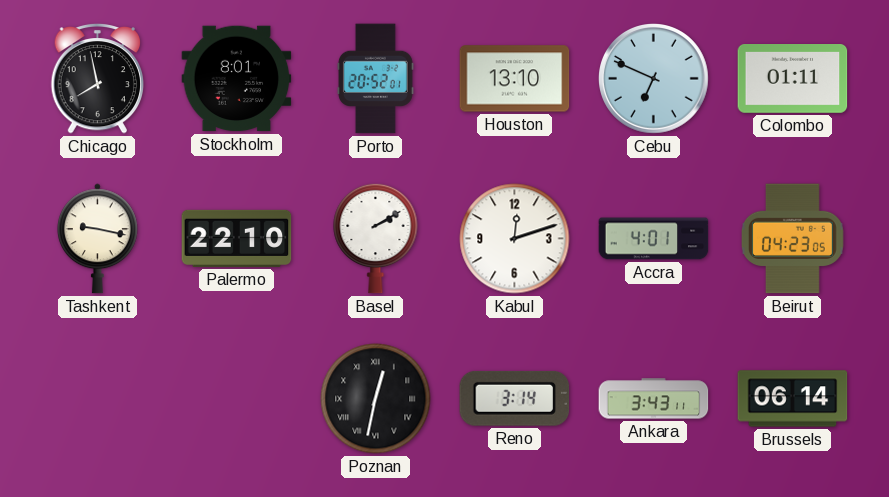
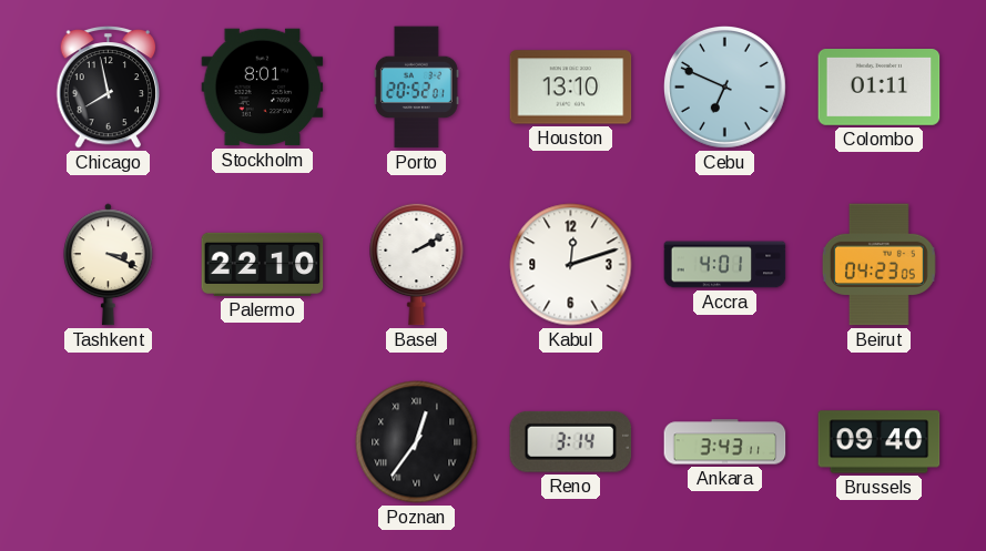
Tashkent: 9:17 -> 3:19
Poznan: 12:32 -> 12:36
Brussels: 06:14 -> 09:40
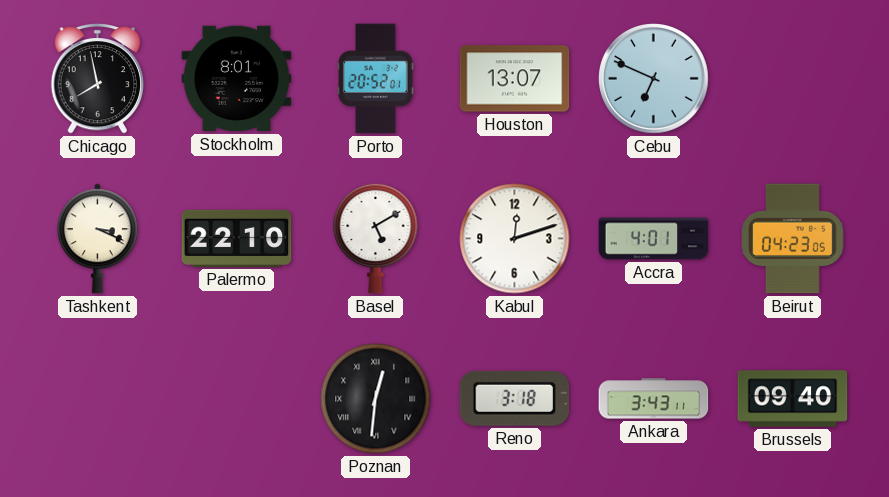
Houston: 13:10 -> 13:07
Colombo: 01:11 -> none
Basel: 2:10 -> 5:10
Poznan: 12:36 -> 12:31
Reno: 3:14 -> 3:18
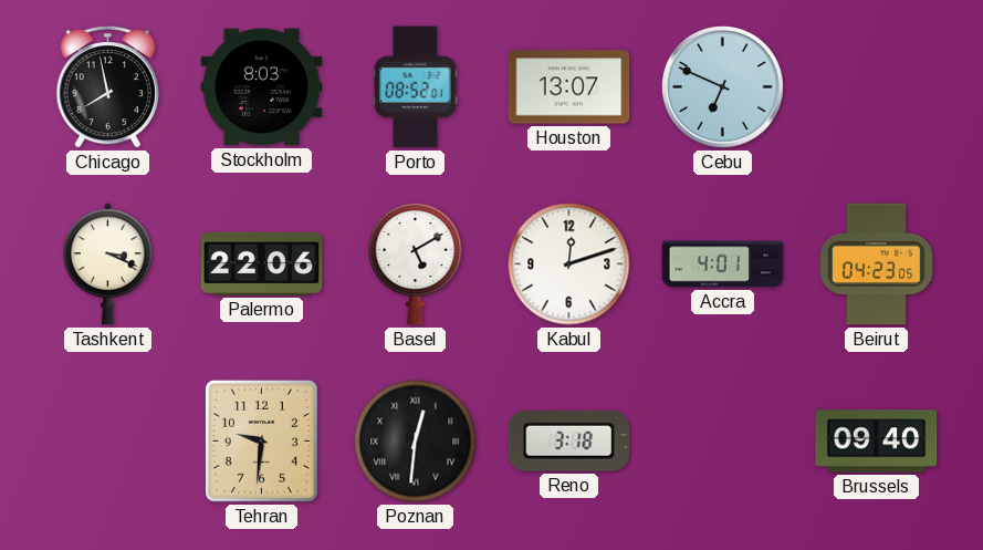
Stockholm: 8:01 -> 8:03
Porto: 20:52 -> 08:52
Palermo: 22:10 -> 22:06
Tehran: none -> 9:31
Ankara: 3:43 -> none
